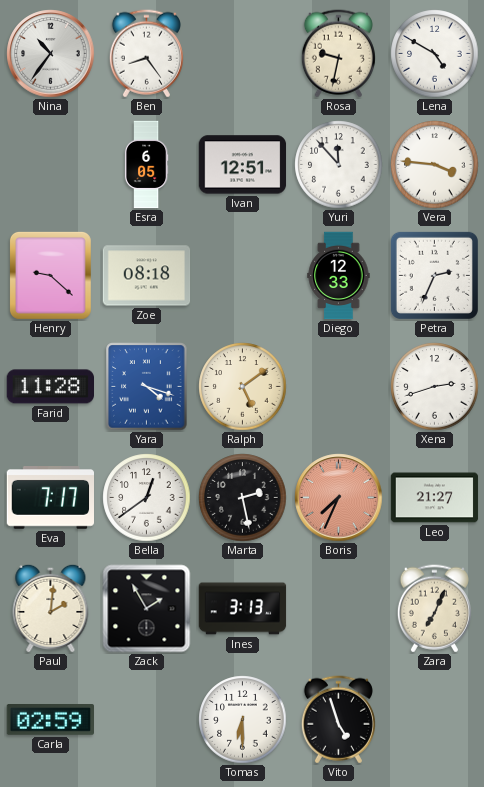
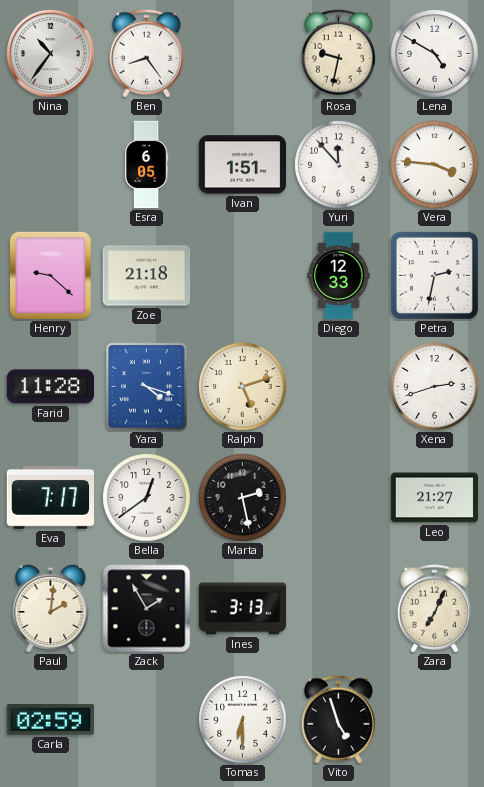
Ivan: 12:51 -> 1:51
Zoe: 08:18 -> 21:18
Petra: 2:34 -> 2:32
Ralph: 5:09 -> 5:12
Boris: 7:34 -> none
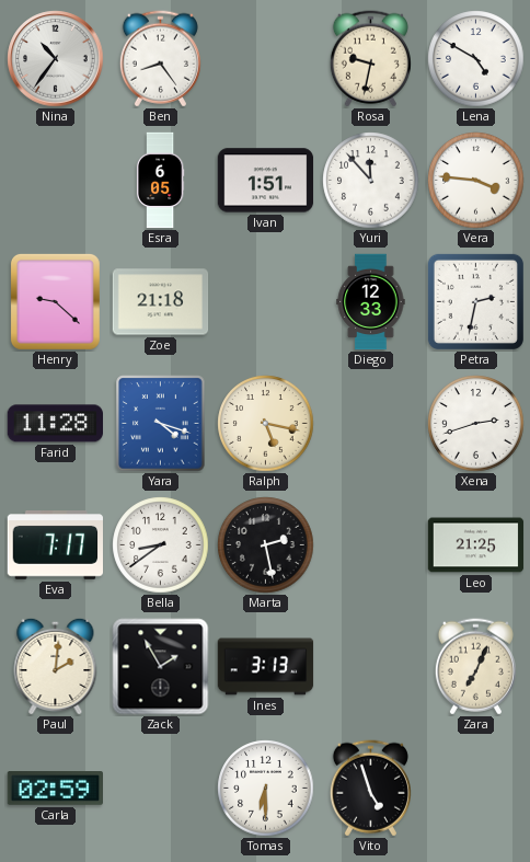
Ralph: 5:12 -> 5:17
Bella: 12:39 -> 8:39
Leo: 21:27 -> 21:25
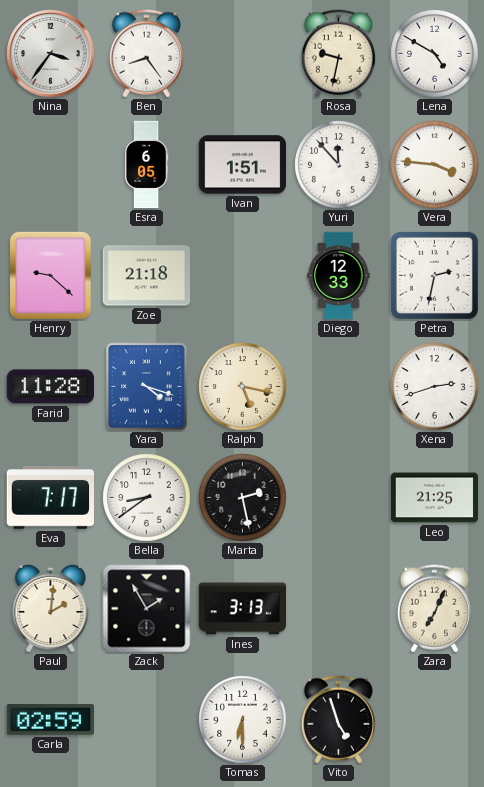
Nina: 10:36 -> 3:36
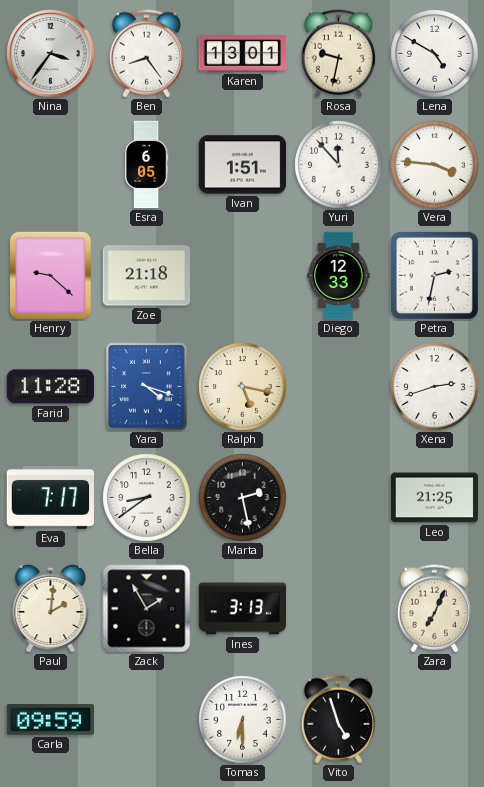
Karen: none -> 13:01
Carla: 02:59 -> 09:59
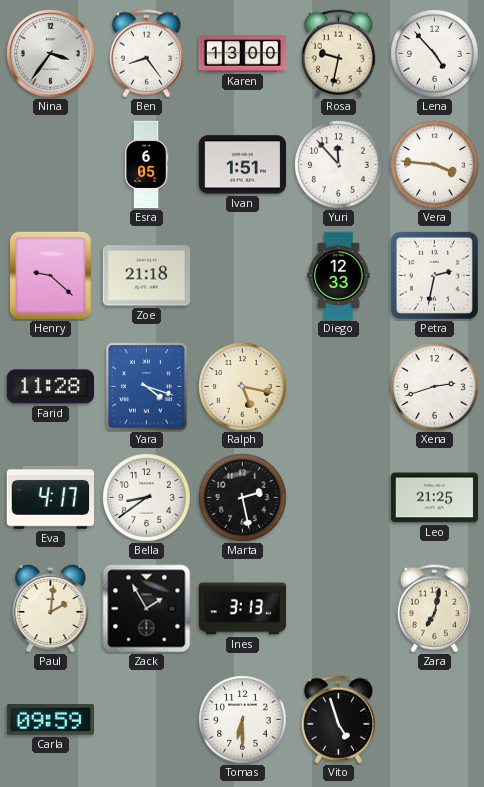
Karen: 13:01 -> 13:00
Lena: 4:50 -> 4:53
Eva: 7:17 -> 4:17
Zara: 7:04 -> 7:02
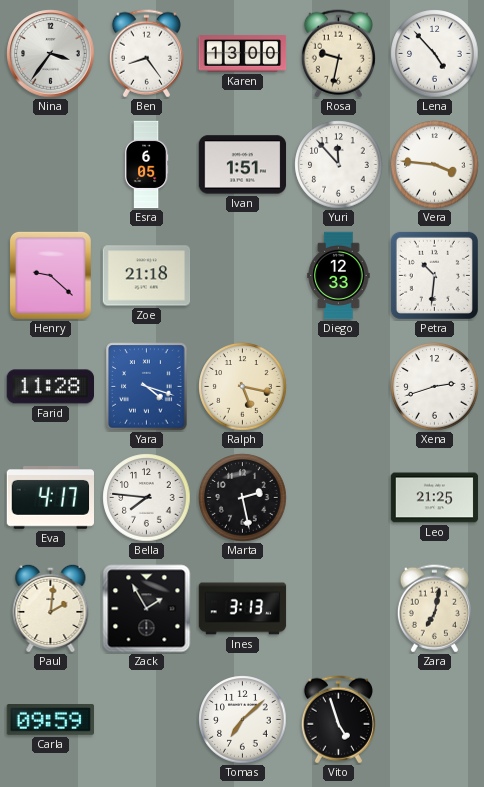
Petra: 2:32 -> 10:31
Bella: 8:39 -> 7:46
Tomas: 6:30 -> 7:08
